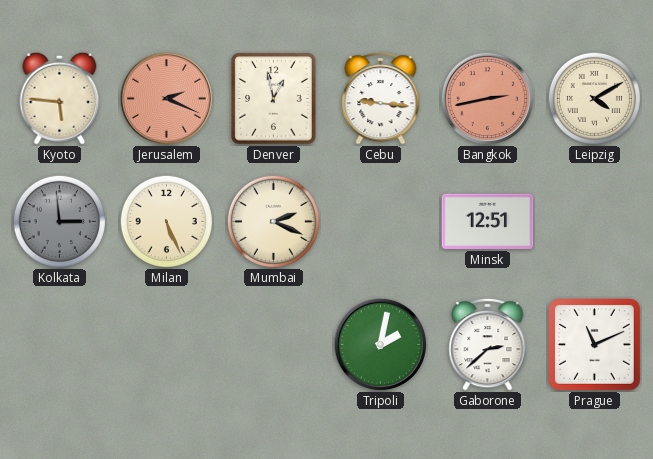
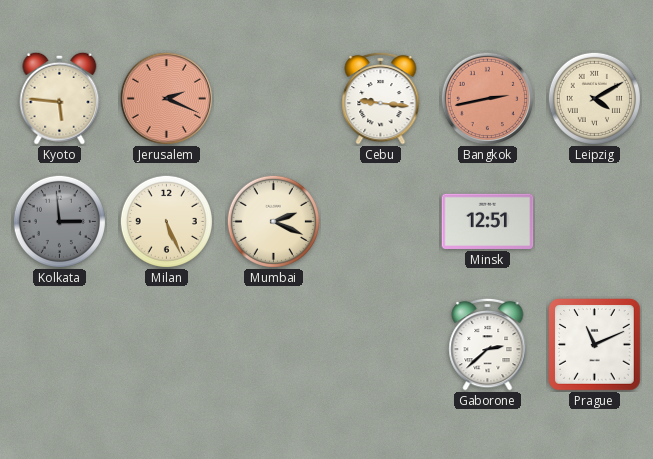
Denver: 12:58 -> none
Tripoli: 2:02 -> none
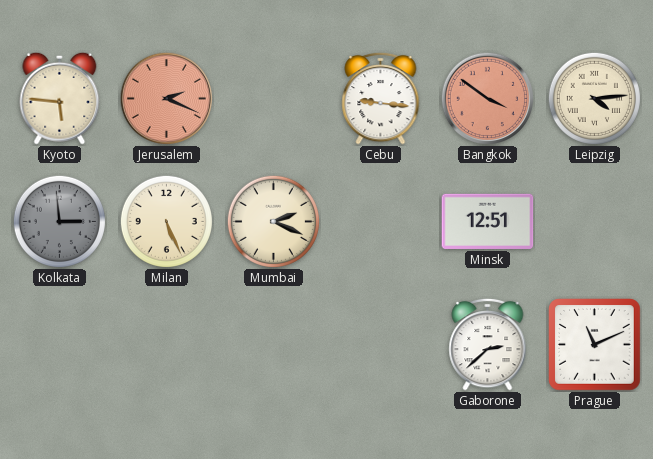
Bangkok: 2:43 -> 3:51
Leipzig: 4:10 -> 4:14
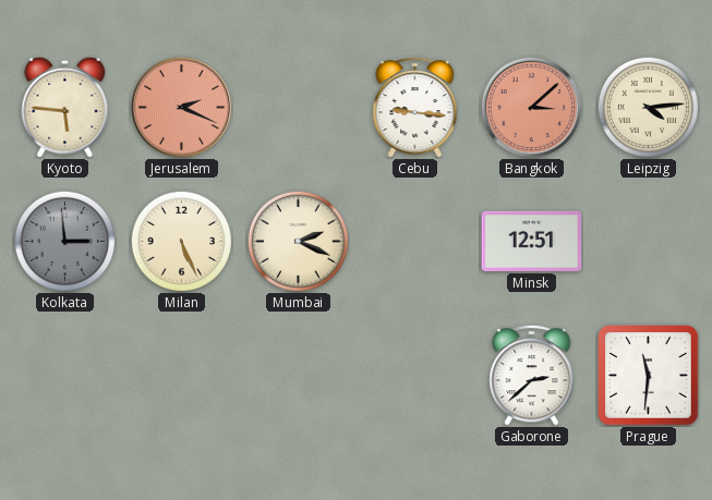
Bangkok: 3:51 -> 3:08
Prague: 11:11 -> 11:31
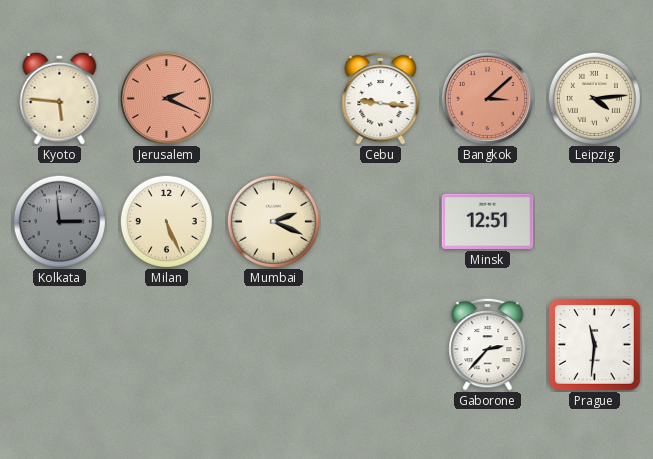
Gaborone: 2:38 -> 2:37
